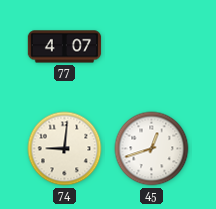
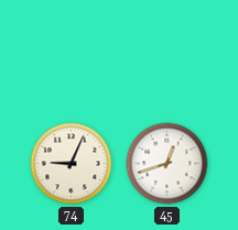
77: 4:07 -> none
74: 9:01 -> 9:04
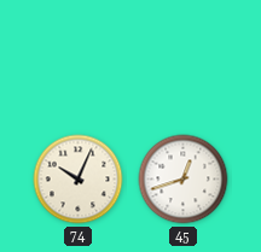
74: 9:04 -> 10:04
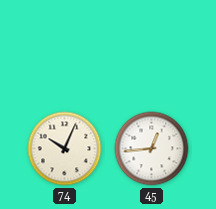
45: 12:42 -> 12:44
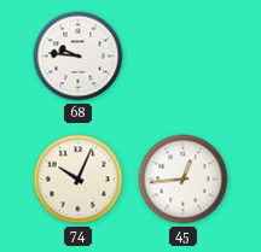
68: none -> 9:46
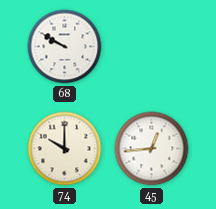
68: 9:46 -> 9:50
74: 10:04 -> 10:00
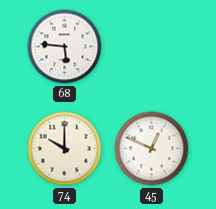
68: 9:50 -> 5:46
45: 12:44 -> 12:49
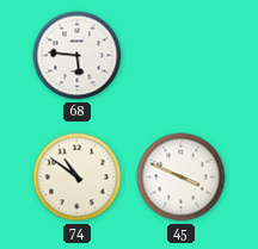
74: 10:00 -> 10:51
45: 12:49 -> 3:49
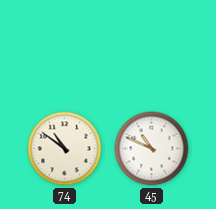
68: 5:46 -> none
45: 3:49 -> 10:49
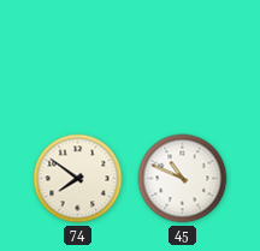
74: 10:51 -> 7:51
